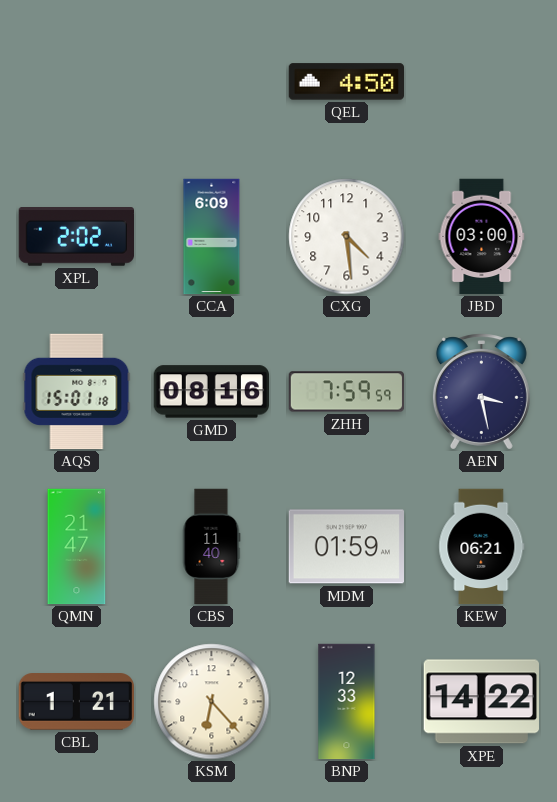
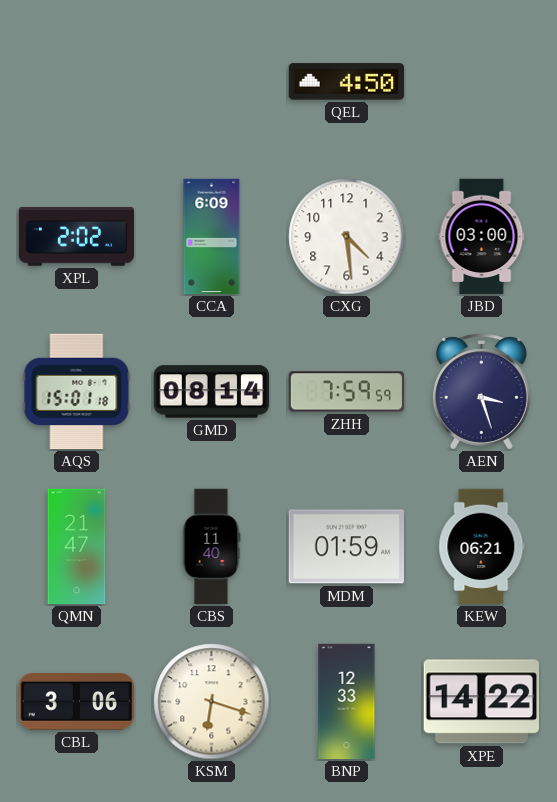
GMD: 08:16 -> 08:14
AEN: 3:28 -> 3:27
CBL: 1:21 -> 3:06
KSM: 6:23 -> 6:18
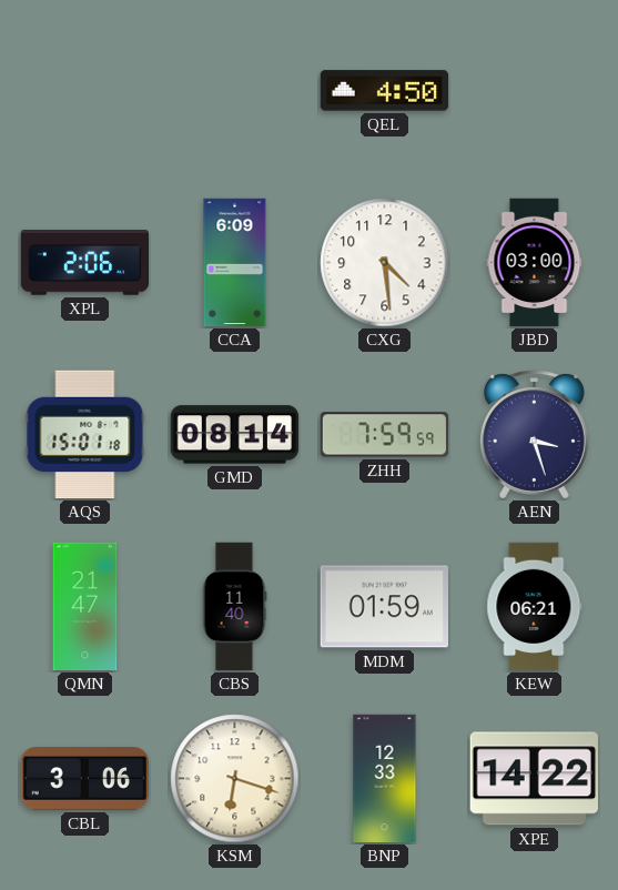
XPL: 2:02 -> 2:06
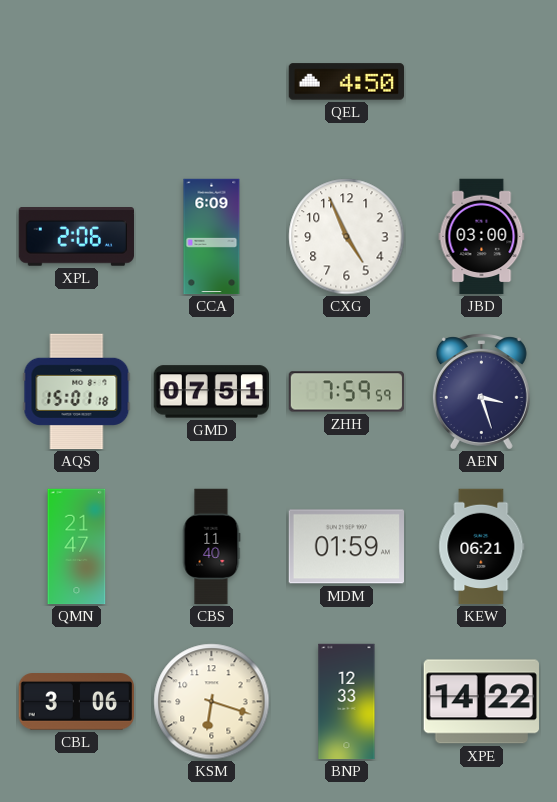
CXG: 4:29 -> 4:56
GMD: 08:14 -> 07:51
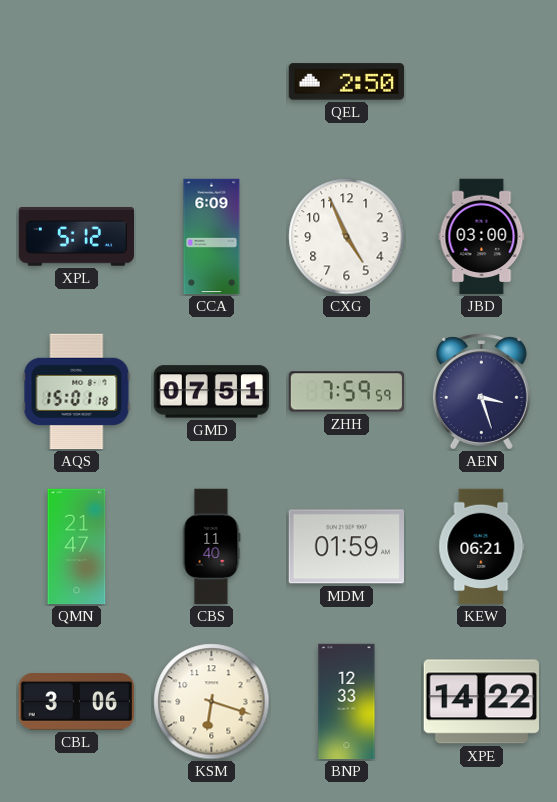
QEL: 4:50 -> 2:50
XPL: 2:06 -> 5:12
